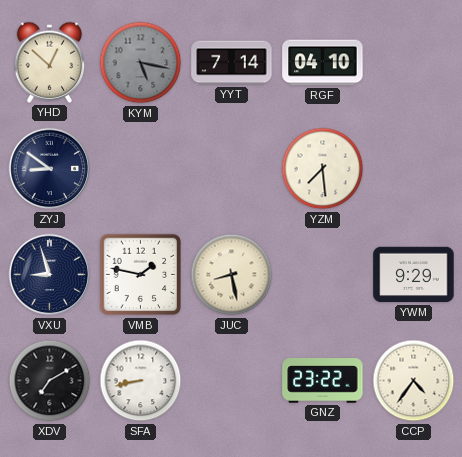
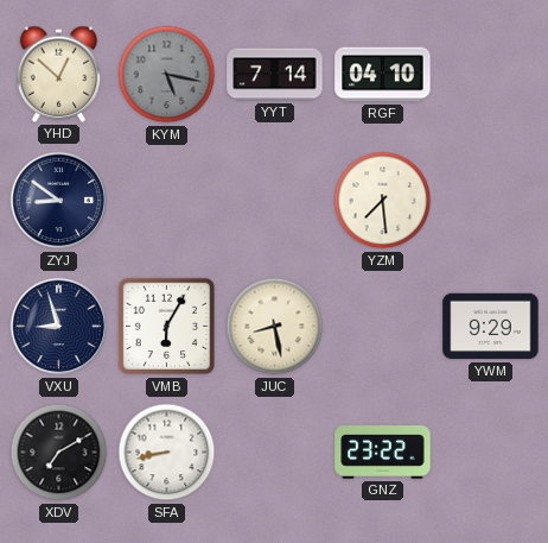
VMB: 1:47 -> 6:05
CCP: 4:36 -> none
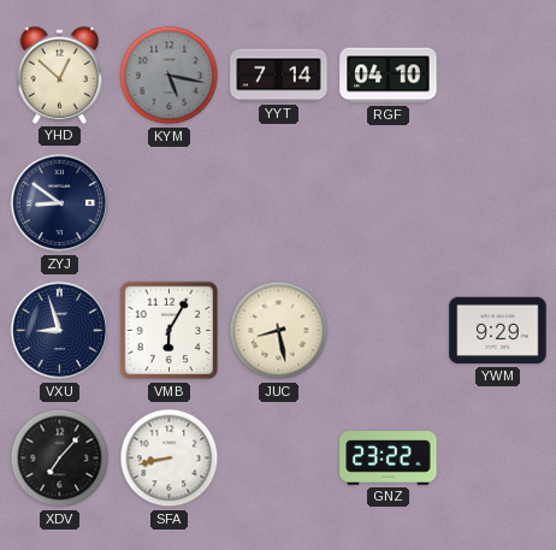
YZM: 7:29 -> none
XDV: 7:10 -> 7:07
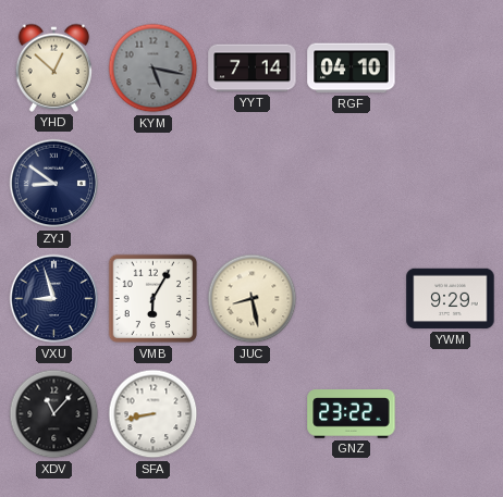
XDV: 7:07 -> 11:07
